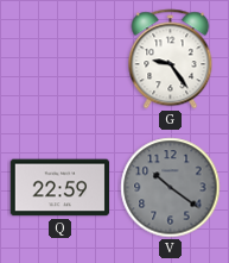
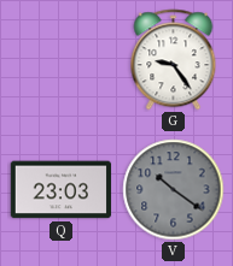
Q: 22:59 -> 23:03
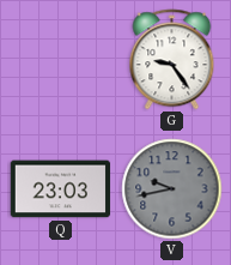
V: 10:21 -> 9:43
